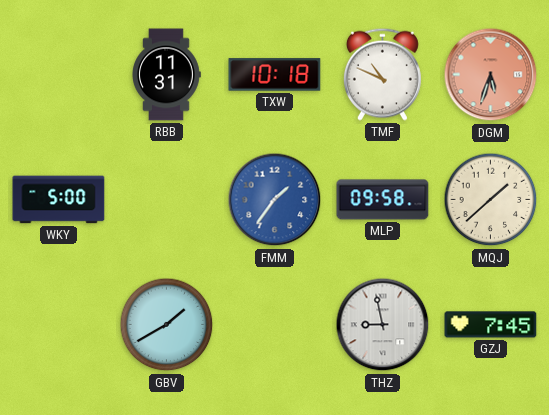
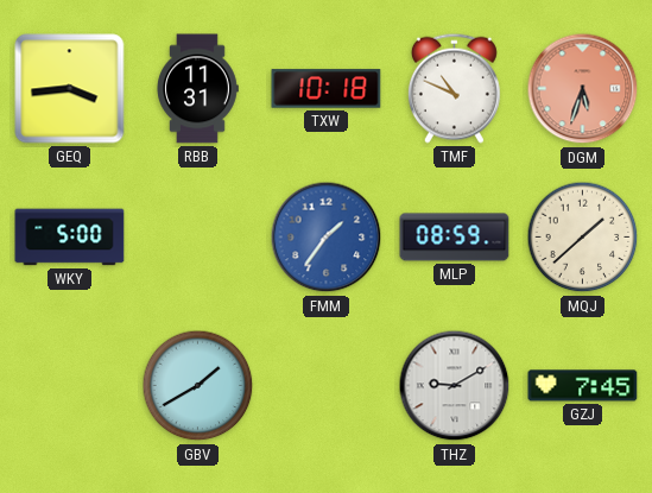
GEQ: none -> 3:44
MLP: 09:58 -> 08:59
THZ: 8:58 -> 9:10
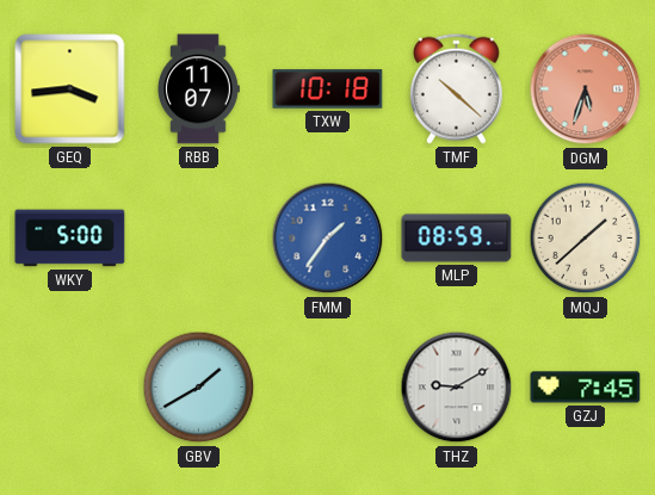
RBB: 11:31 -> 11:07
TMF: 10:49 -> 10:22
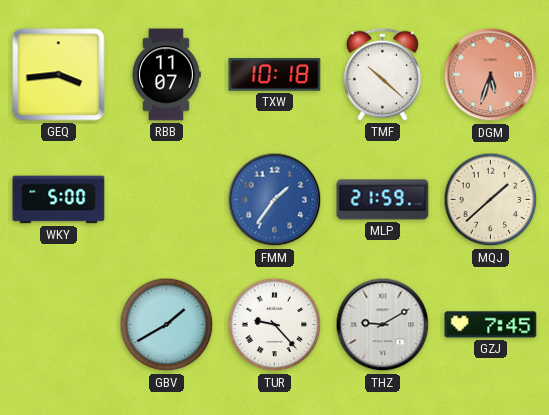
MLP: 08:59 -> 21:59
TUR: none -> 9:23
